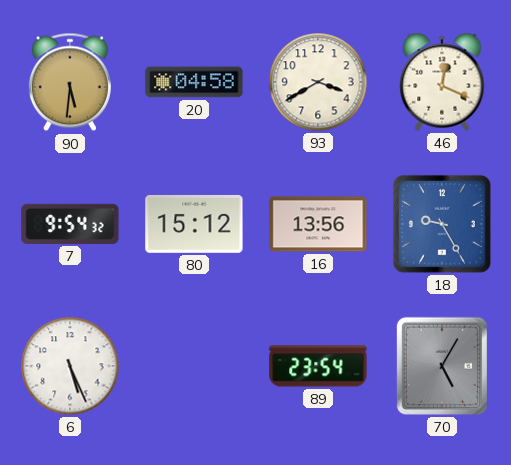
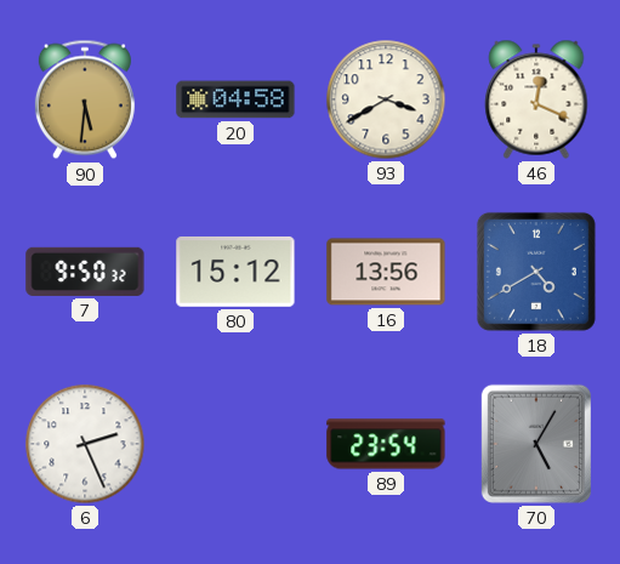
7: 9:54 -> 9:50
18: 9:25 -> 4:40
6: 5:26 -> 2:26
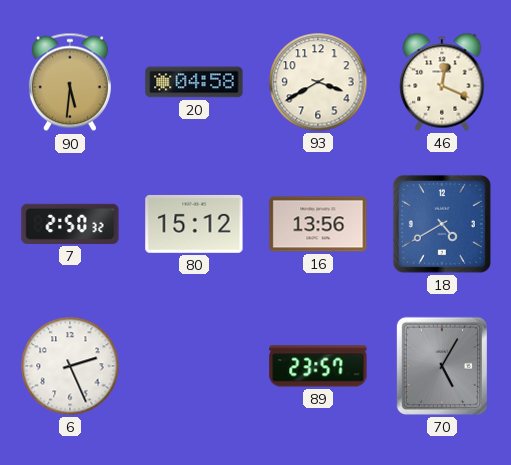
7: 9:50 -> 2:50
89: 23:54 -> 23:57
